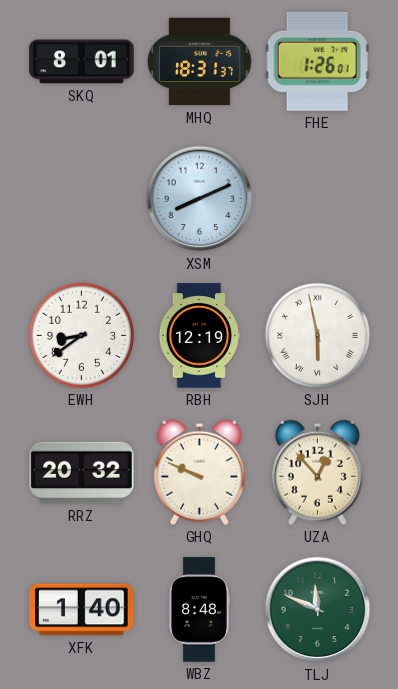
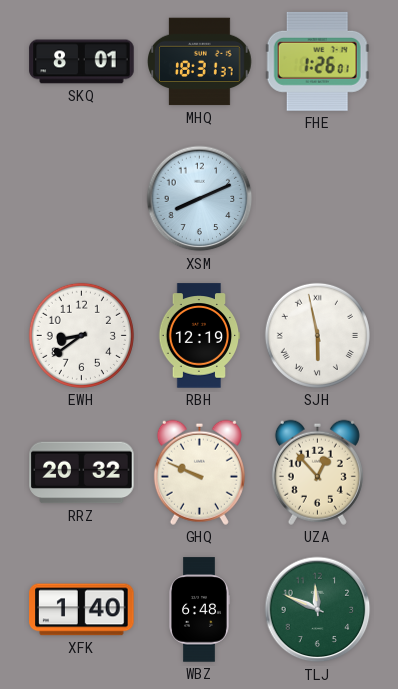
WBZ: 8:48 -> 6:48
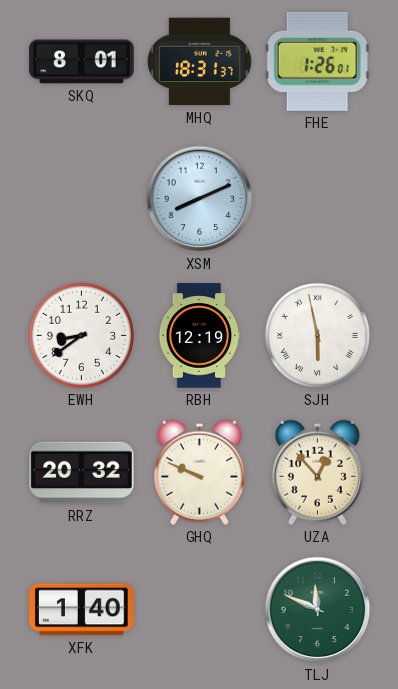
WBZ: 6:48 -> none
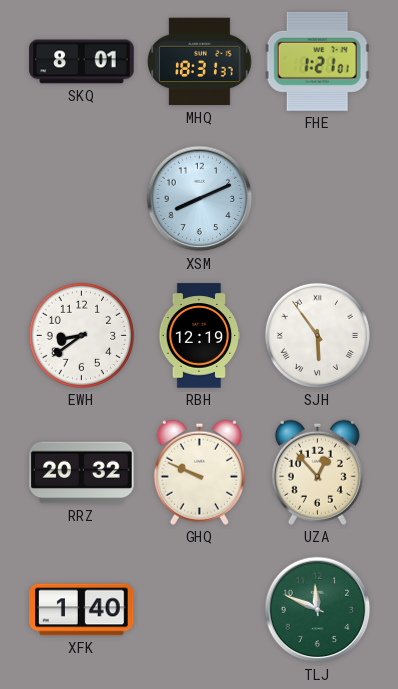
FHE: 1:26 -> 1:21
SJH: 5:58 -> 5:54
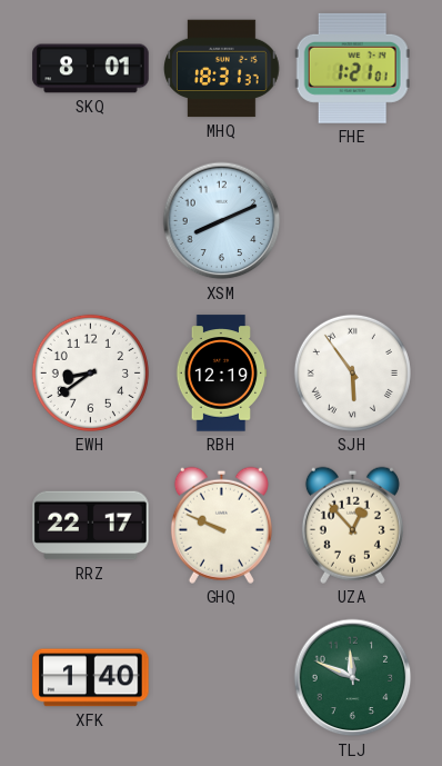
RRZ: 20:32 -> 22:17
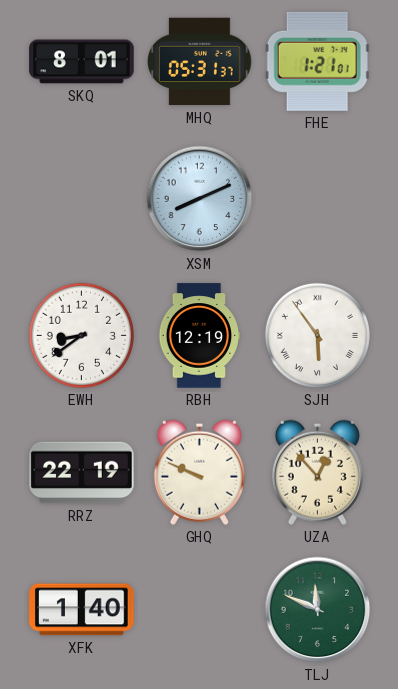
MHQ: 18:31 -> 05:31
RRZ: 22:17 -> 22:19
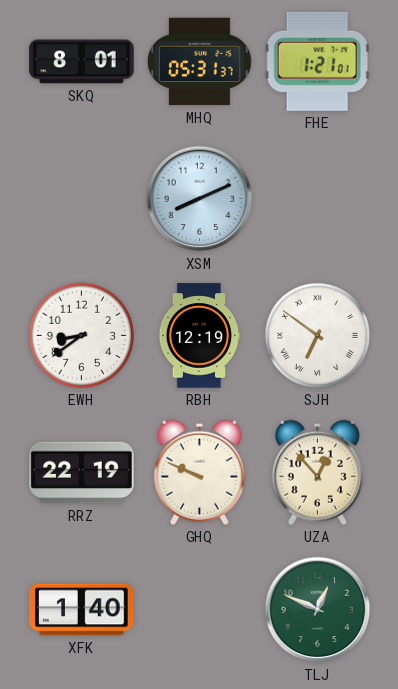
SJH: 5:54 -> 6:51
TLJ: 11:49 -> 12:49
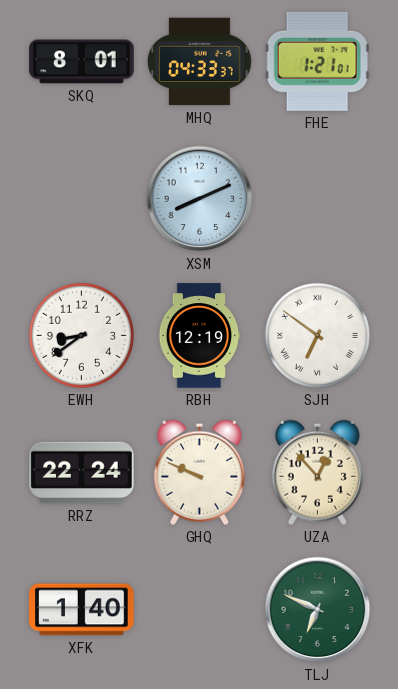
MHQ: 05:31 -> 04:33
RRZ: 22:19 -> 22:24
TLJ: 12:49 -> 6:49
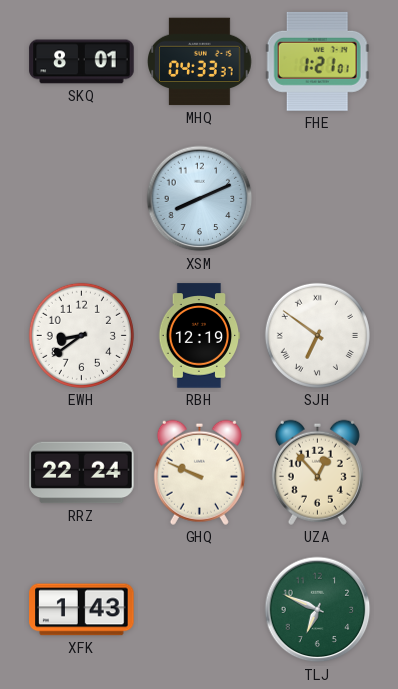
XFK: 1:40 -> 1:43
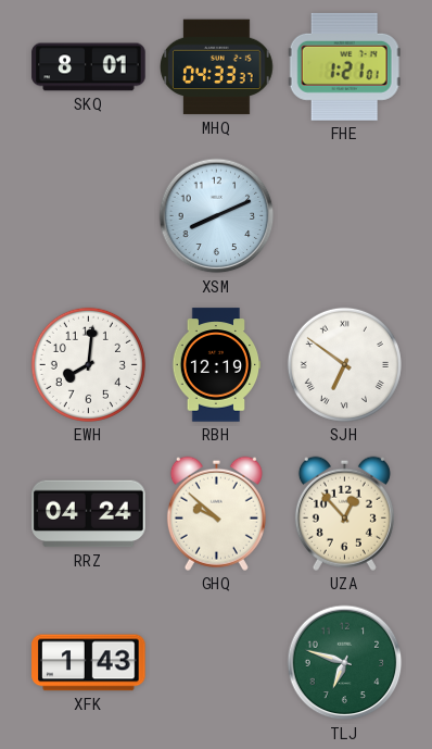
EWH: 8:39 -> 8:01
RRZ: 22:24 -> 04:24
GHQ: 9:49 -> 9:52
TLJ: 6:49 -> 6:48
